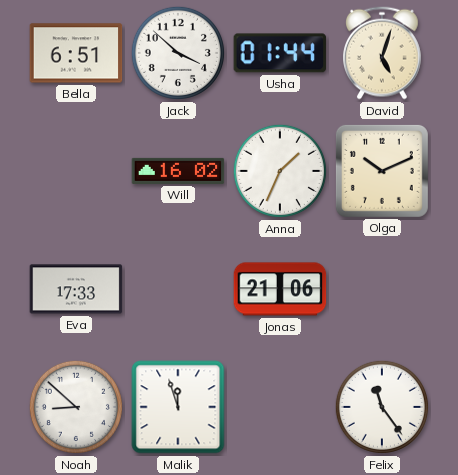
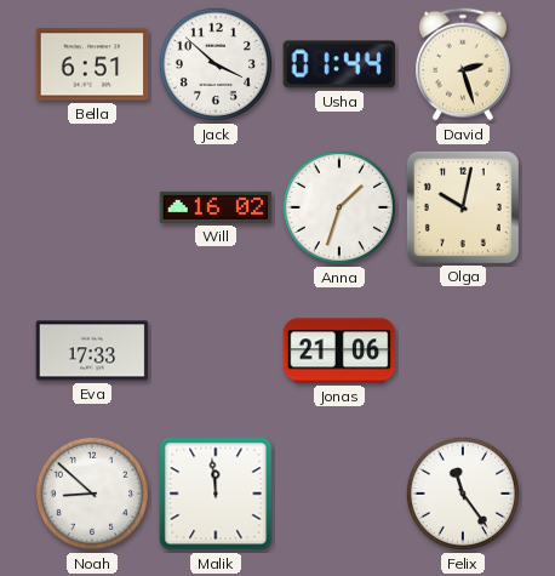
David: 5:03 -> 2:27
Anna: 1:34 -> 1:33
Olga: 10:11 -> 10:02
Malik: 11:57 -> 11:59
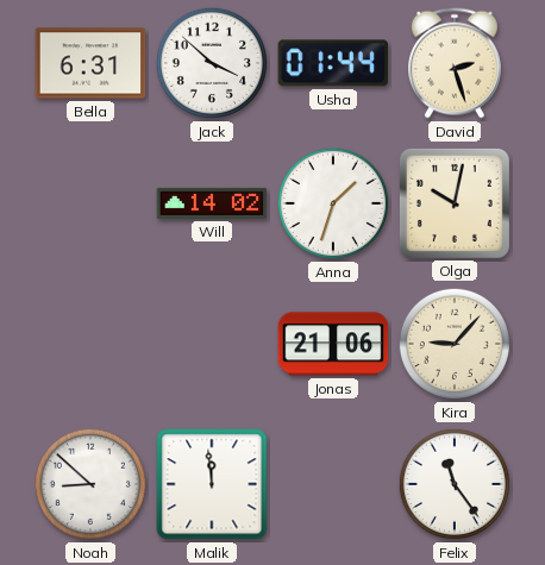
Bella: 6:51 -> 6:31
Will: 16:02 -> 14:02
Eva: 17:33 -> none
Kira: none -> 9:07
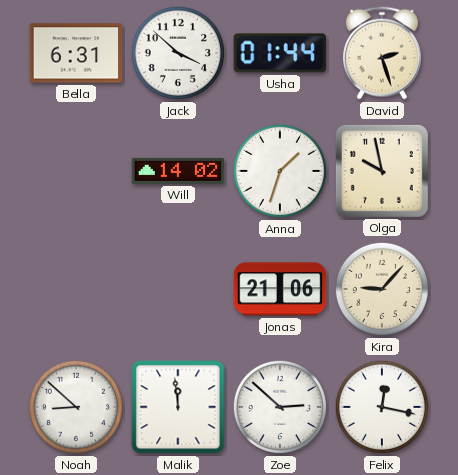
Olga: 10:02 -> 9:58
Zoe: none -> 2:52
Felix: 11:24 -> 12:17
